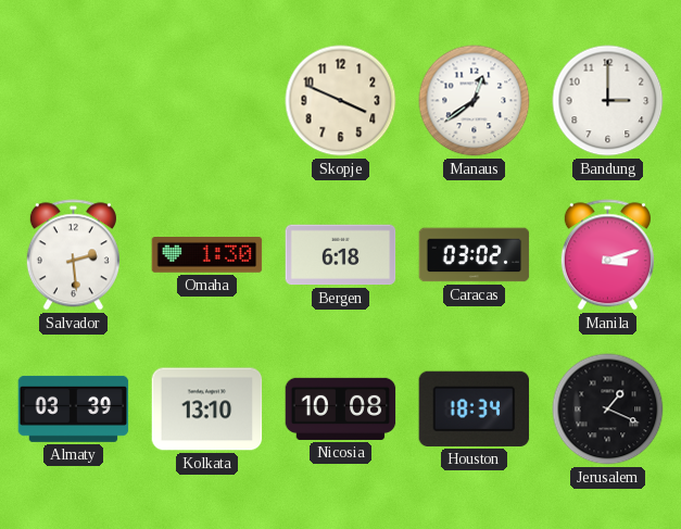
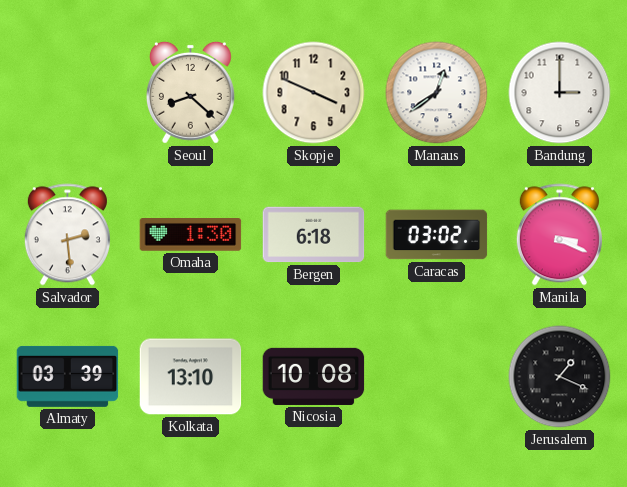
Seoul: none -> 8:22
Manila: 3:12 -> 3:19
Houston: 18:34 -> none
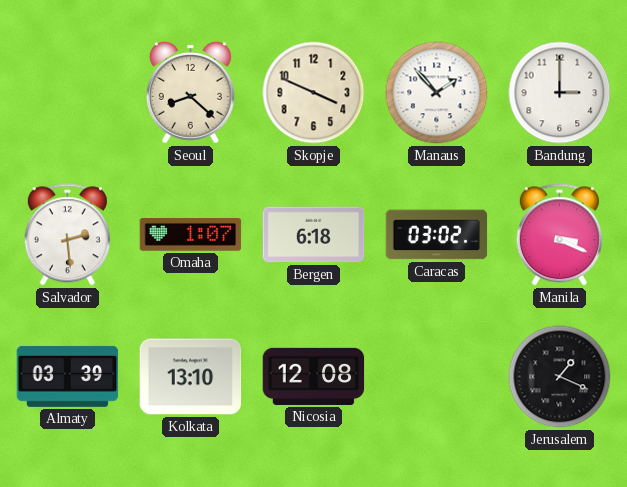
Manaus: 12:39 -> 1:53
Omaha: 1:30 -> 1:07
Nicosia: 10:08 -> 12:08
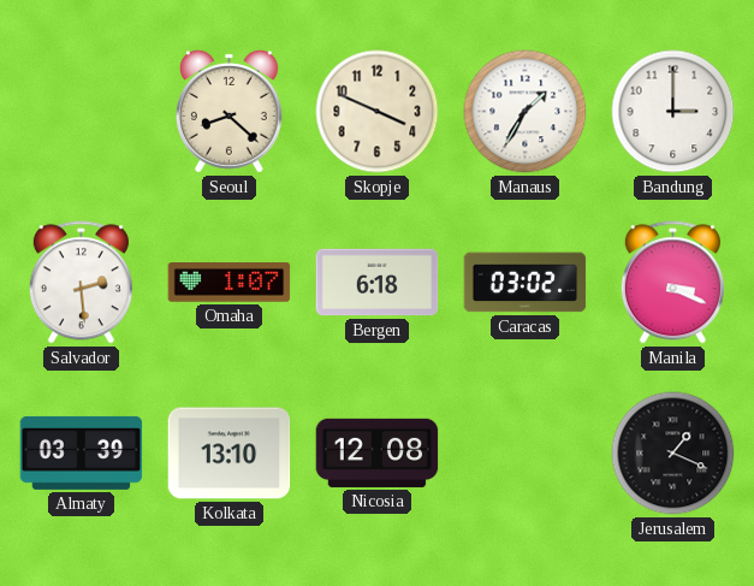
Manaus: 1:53 -> 1:35
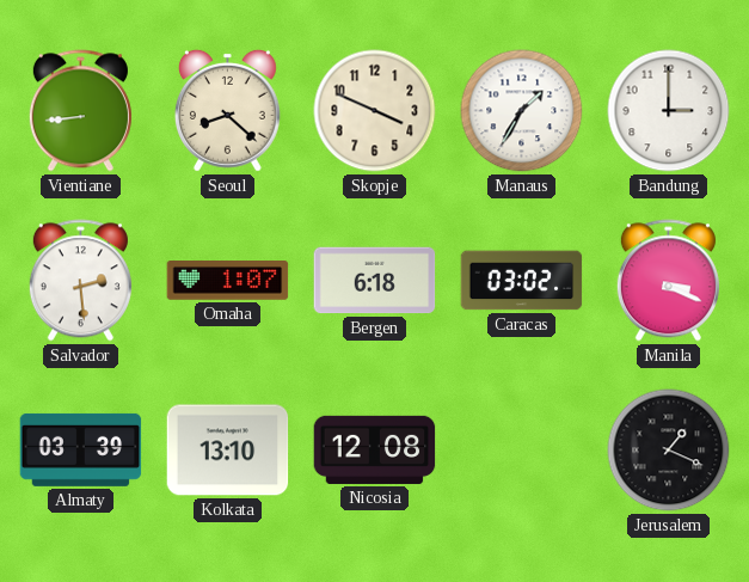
Vientiane: none -> 8:44
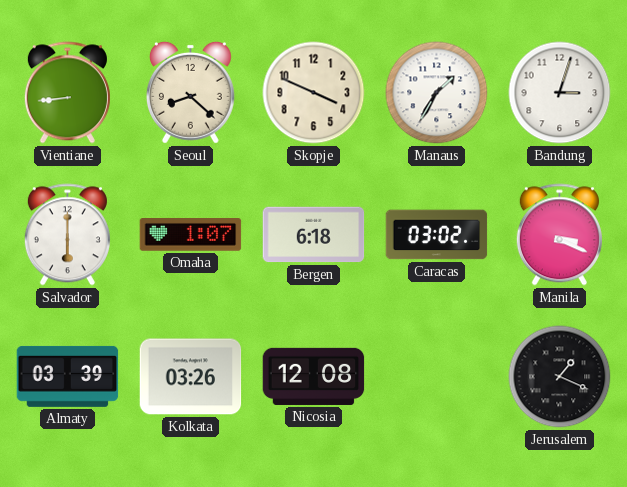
Bandung: 3:00 -> 3:03
Salvador: 2:29 -> 6:00
Kolkata: 13:10 -> 03:26
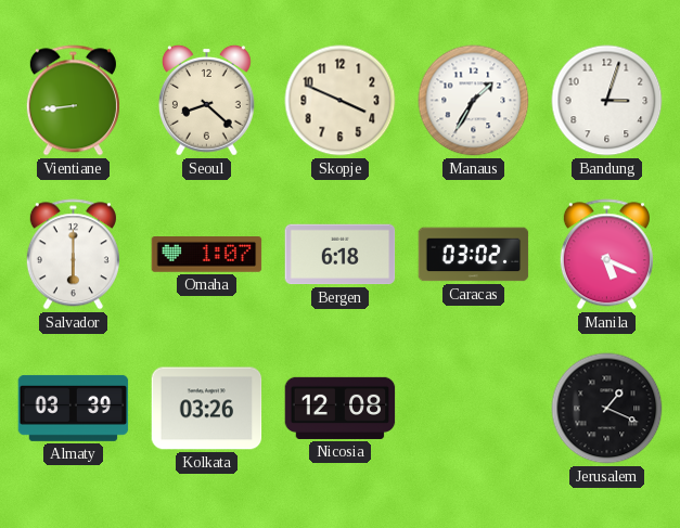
Manila: 3:19 -> 5:19
